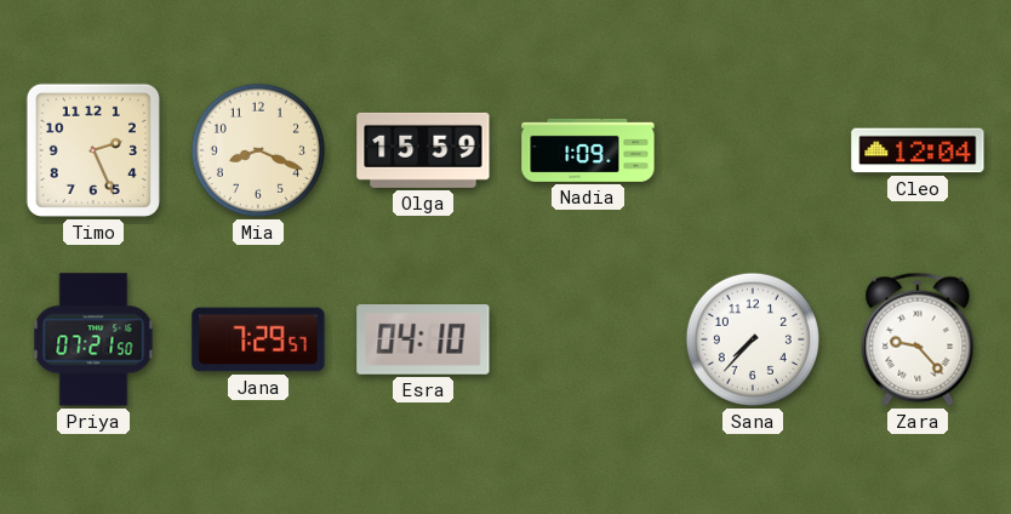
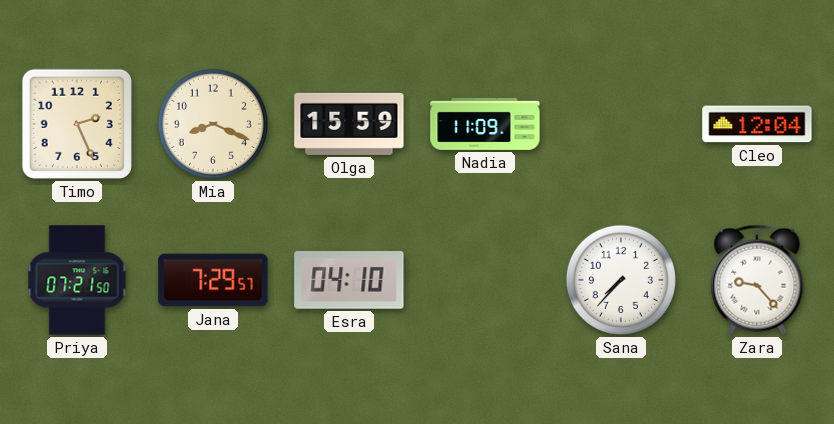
Nadia: 1:09 -> 11:09
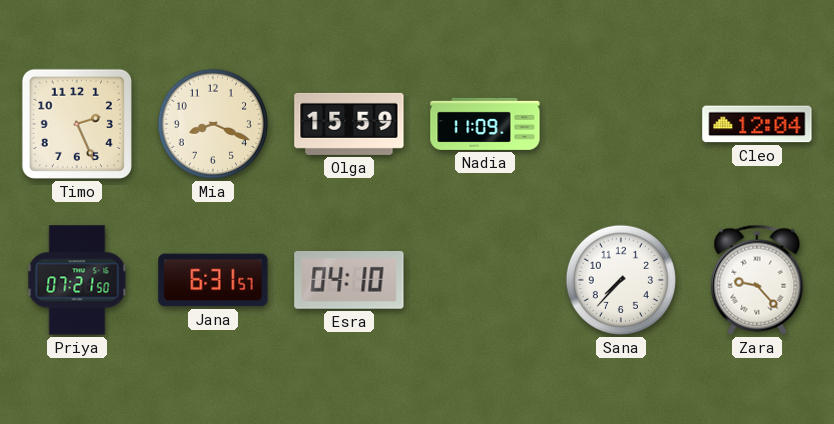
Jana: 7:29 -> 6:31
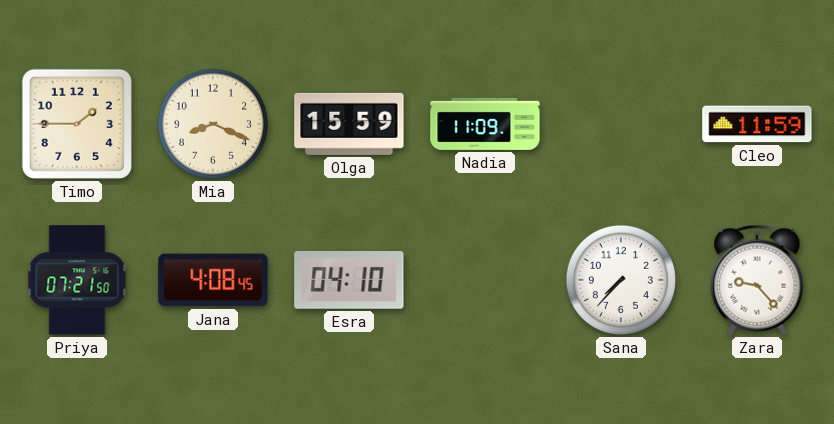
Timo: 2:26 -> 1:45
Cleo: 12:04 -> 11:59
Jana: 6:31 -> 4:08
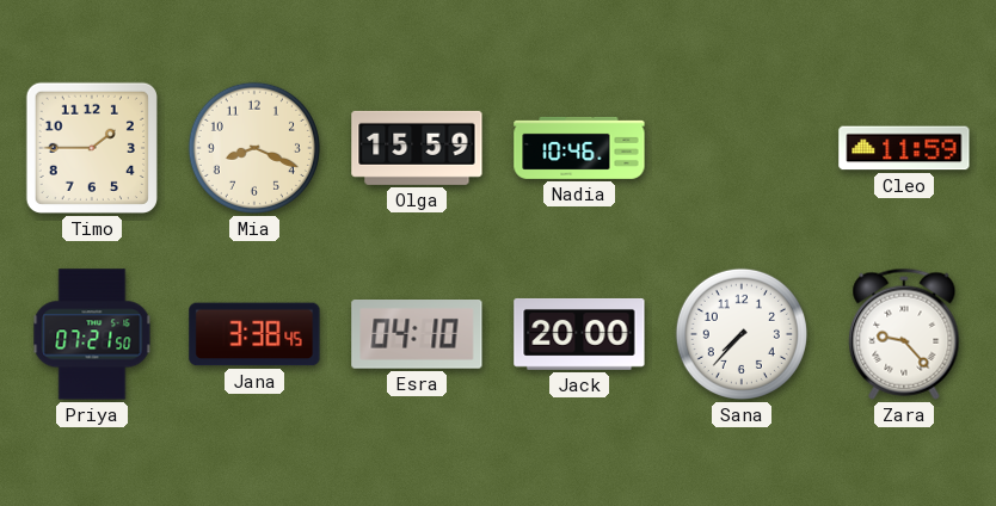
Nadia: 11:09 -> 10:46
Jana: 4:08 -> 3:38
Jack: none -> 20:00
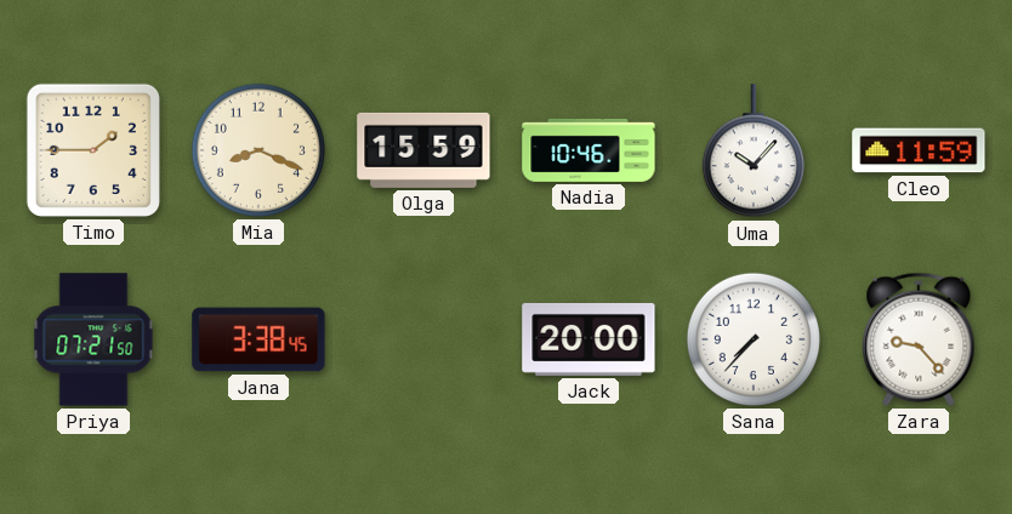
Uma: none -> 10:07
Esra: 04:10 -> none
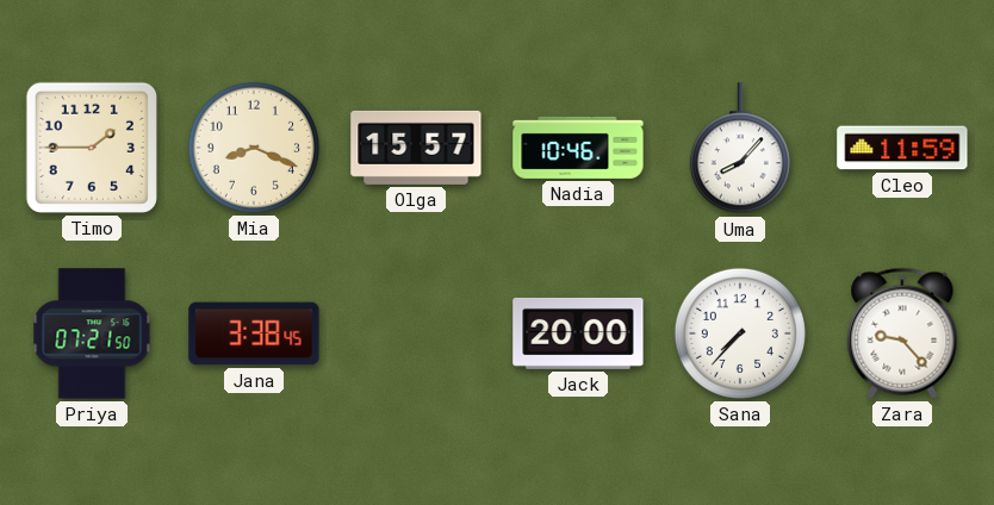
Olga: 15:59 -> 15:57
Uma: 10:07 -> 8:07
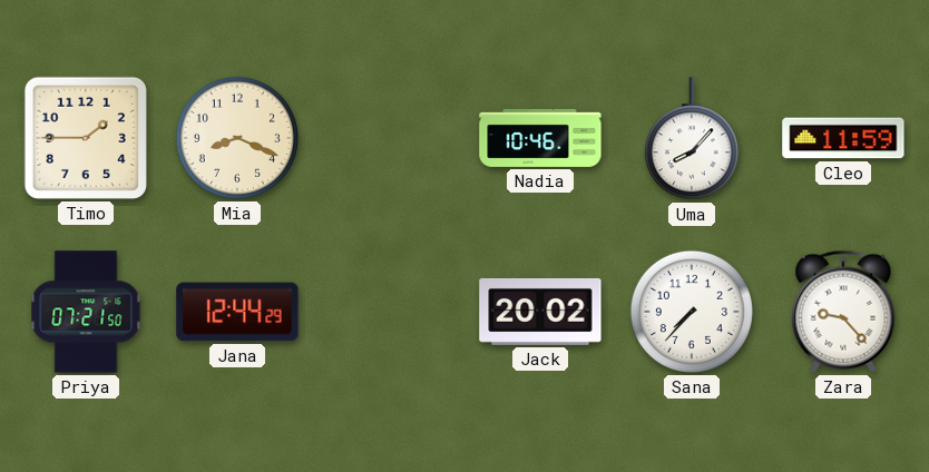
Olga: 15:57 -> none
Jana: 3:38 -> 12:44
Jack: 20:00 -> 20:02
